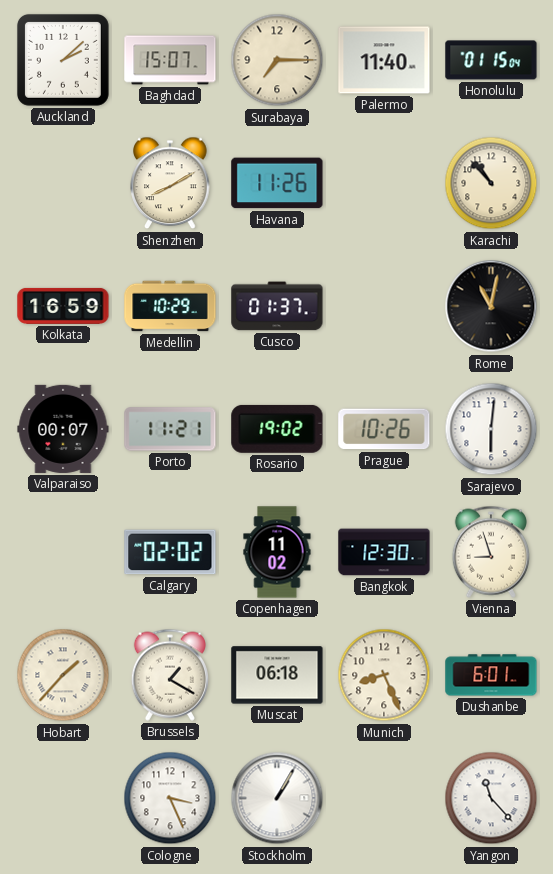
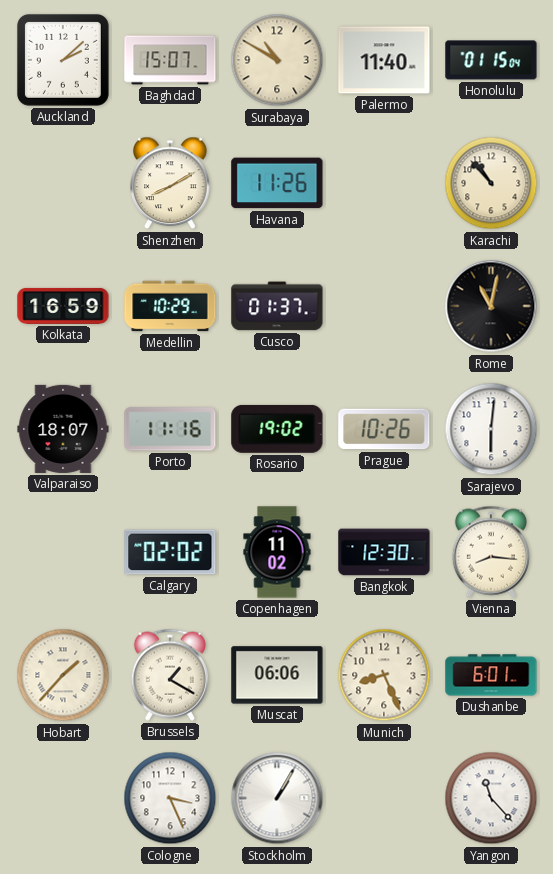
Surabaya: 7:15 -> 10:50
Valparaiso: 00:07 -> 18:07
Porto: 11:21 -> 11:16
Vienna: 8:57 -> 8:16
Muscat: 06:18 -> 06:06
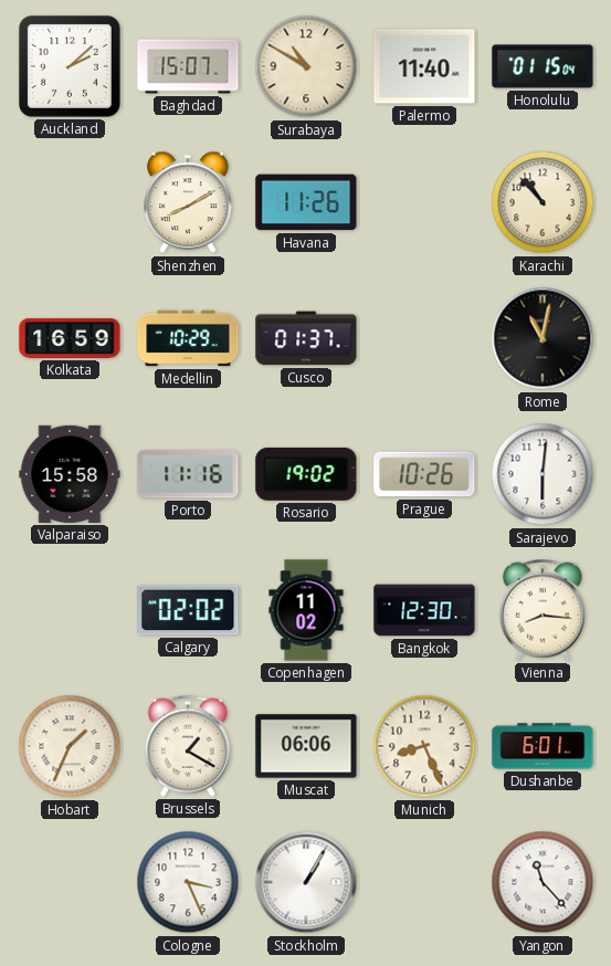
Valparaiso: 18:07 -> 15:58
Hobart: 1:37 -> 1:34
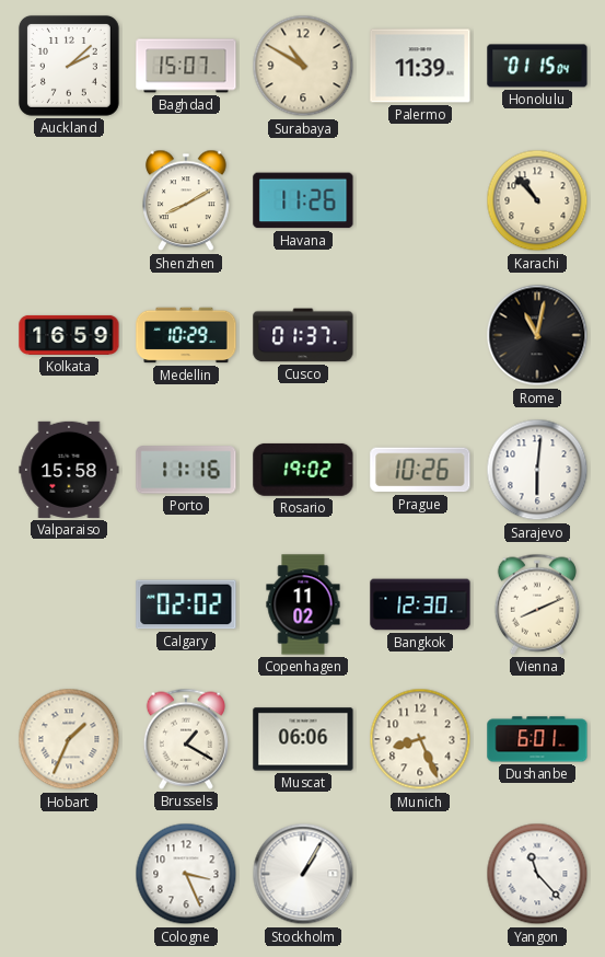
Palermo: 11:40 -> 11:39
Vienna: 8:16 -> 8:11
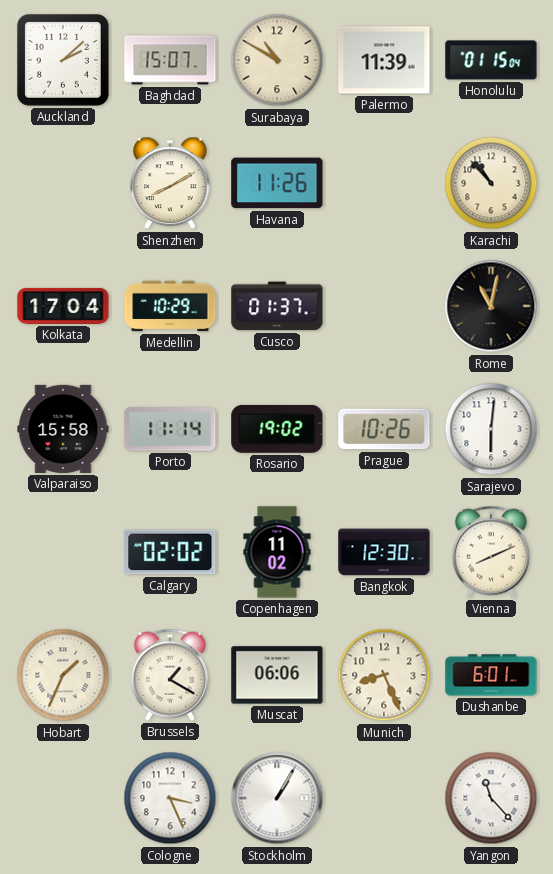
Kolkata: 16:59 -> 17:04
Porto: 11:16 -> 11:14
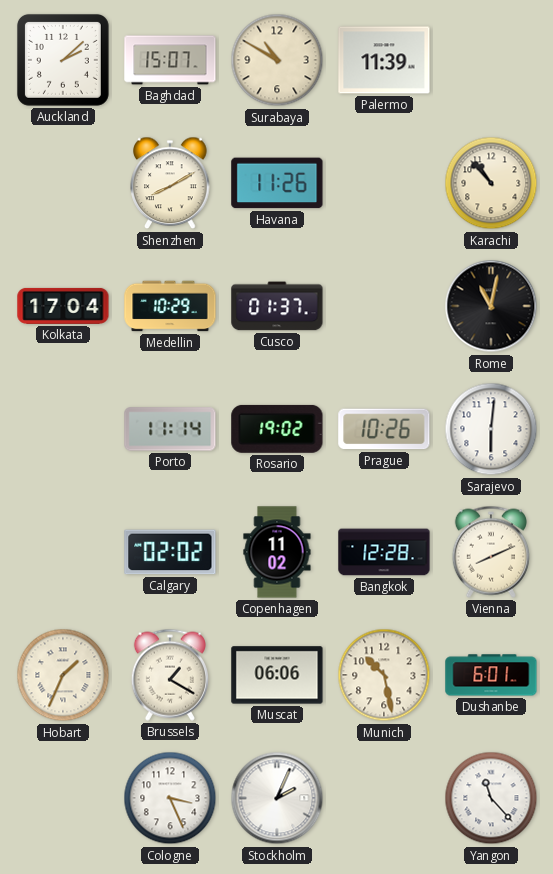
Honolulu: 01:15 -> none
Valparaiso: 15:58 -> none
Bangkok: 12:30 -> 12:28
Munich: 8:26 -> 10:28
Stockholm: 1:05 -> 2:04
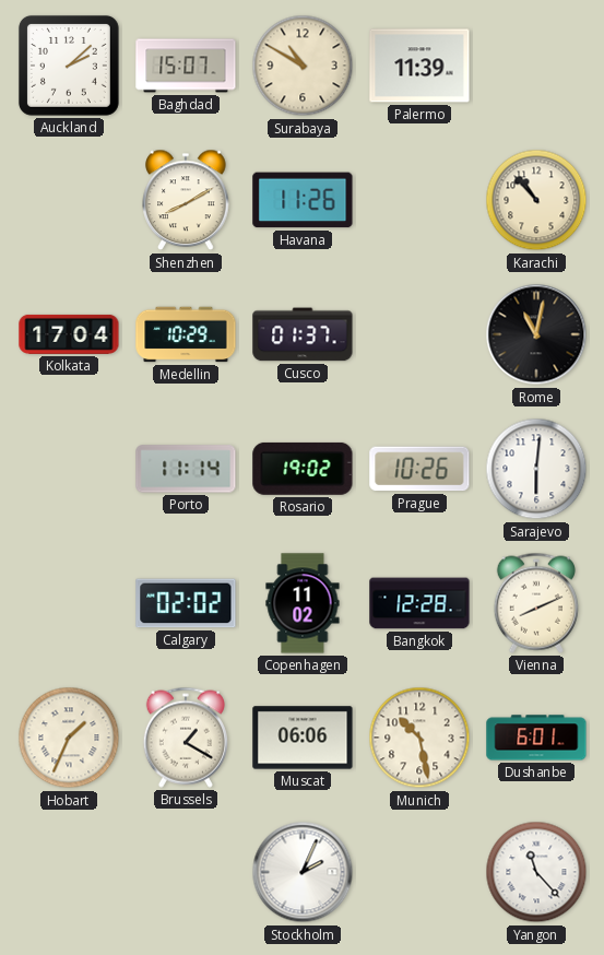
Cologne: 3:26 -> none
